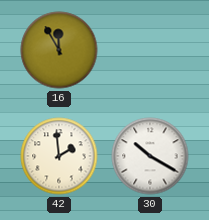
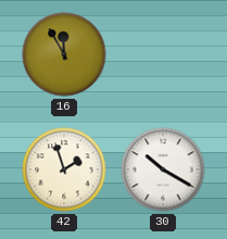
42: 1:59 -> 1:57
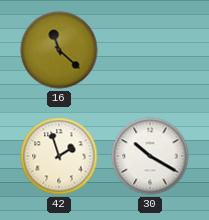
16: 11:55 -> 11:22
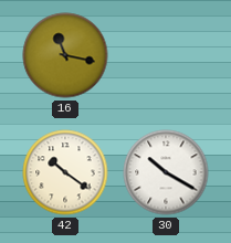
16: 11:22 -> 11:17
42: 1:57 -> 10:21
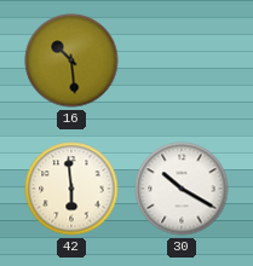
16: 11:17 -> 10:29
42: 10:21 -> 5:59
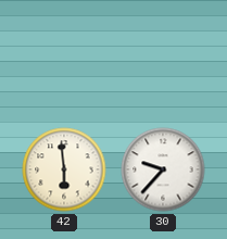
16: 10:29 -> none
30: 10:20 -> 9:37
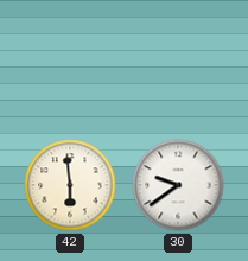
30: 9:37 -> 9:39
